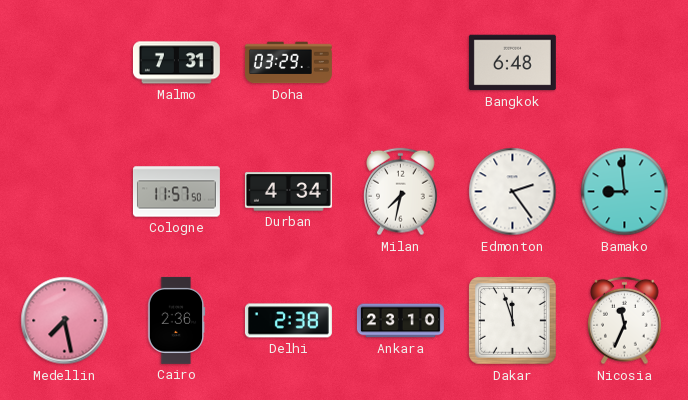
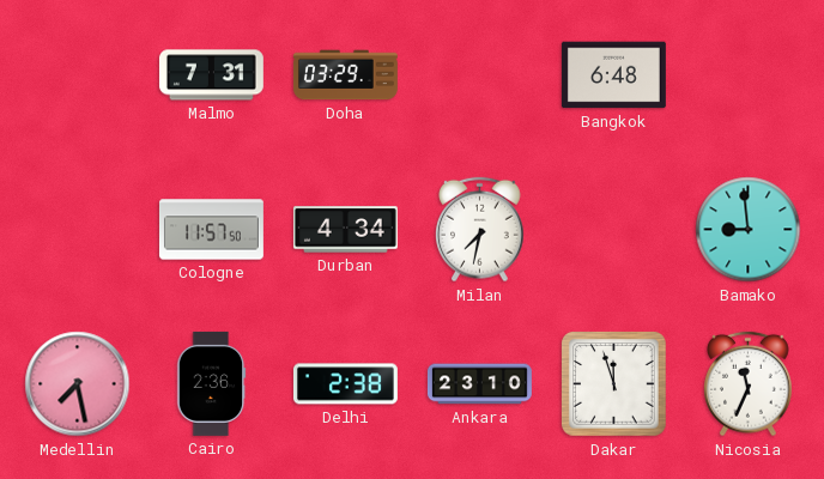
Edmonton: 2:24 -> none
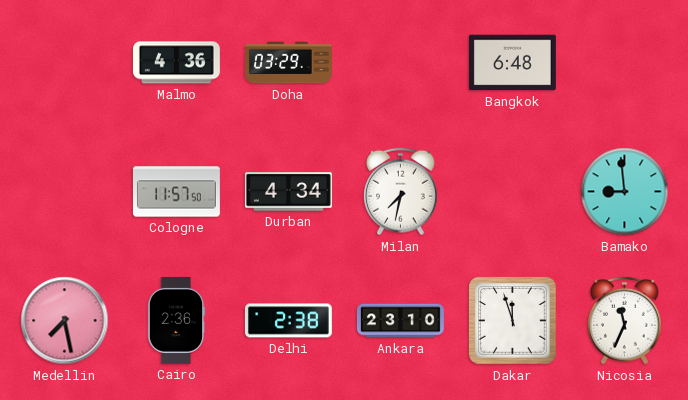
Malmo: 7:31 -> 4:36
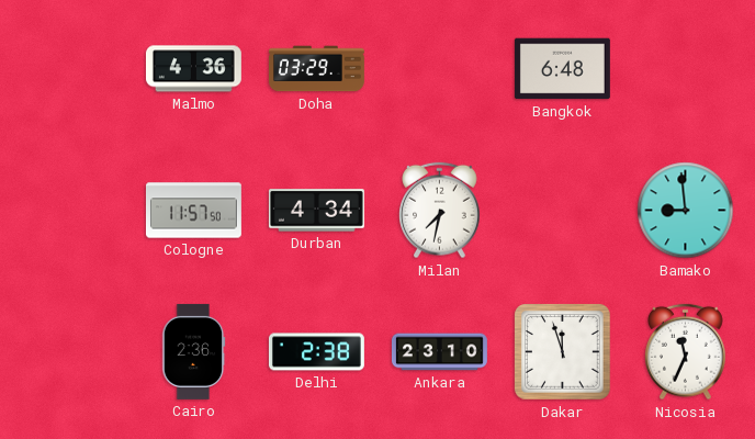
Medellin: 7:28 -> none
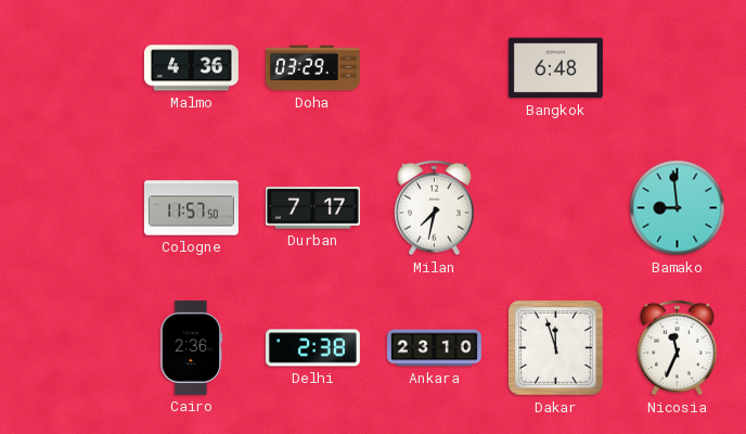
Durban: 4:34 -> 7:17
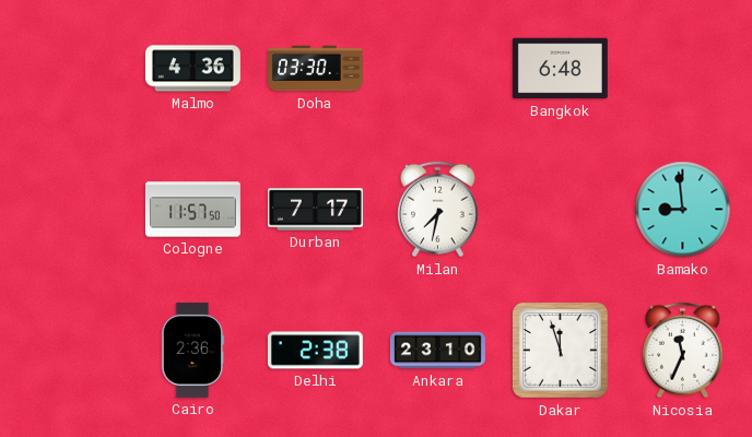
Doha: 03:29 -> 03:30
